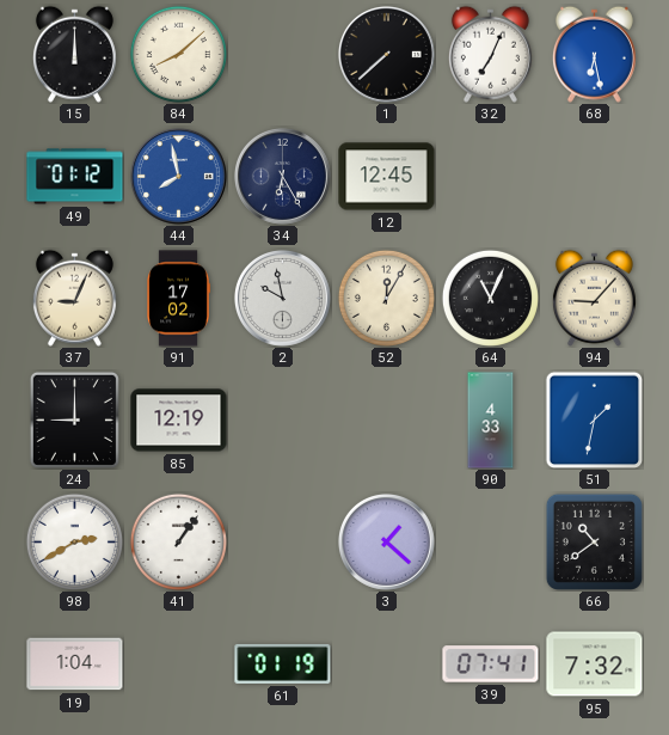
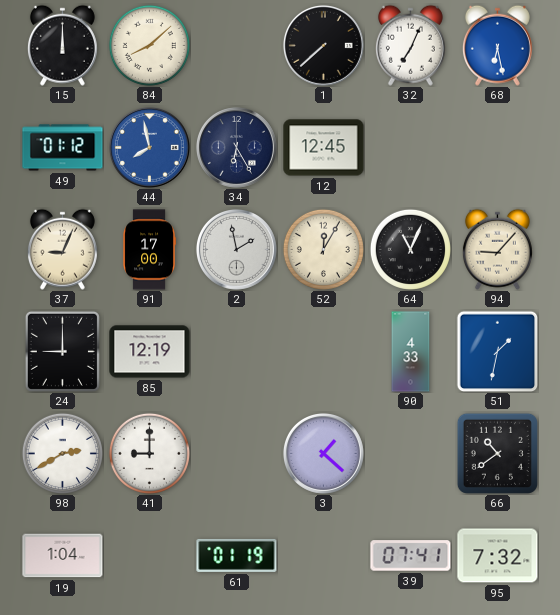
91: 17:02 -> 17:00
2: 9:58 -> 1:58
41: 1:06 -> 9:00
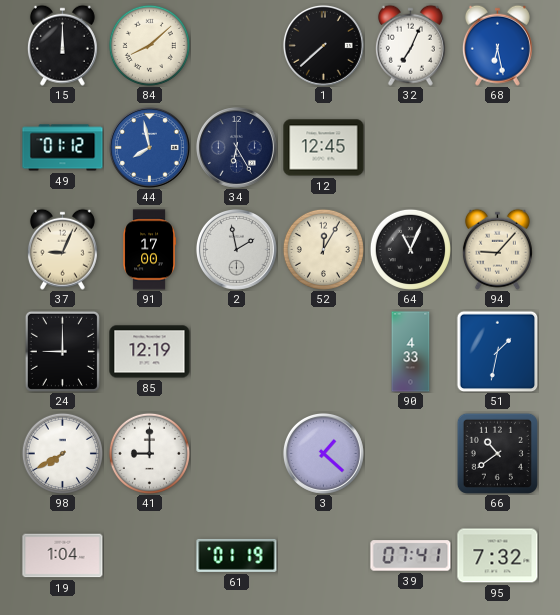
98: 2:40 -> 7:40
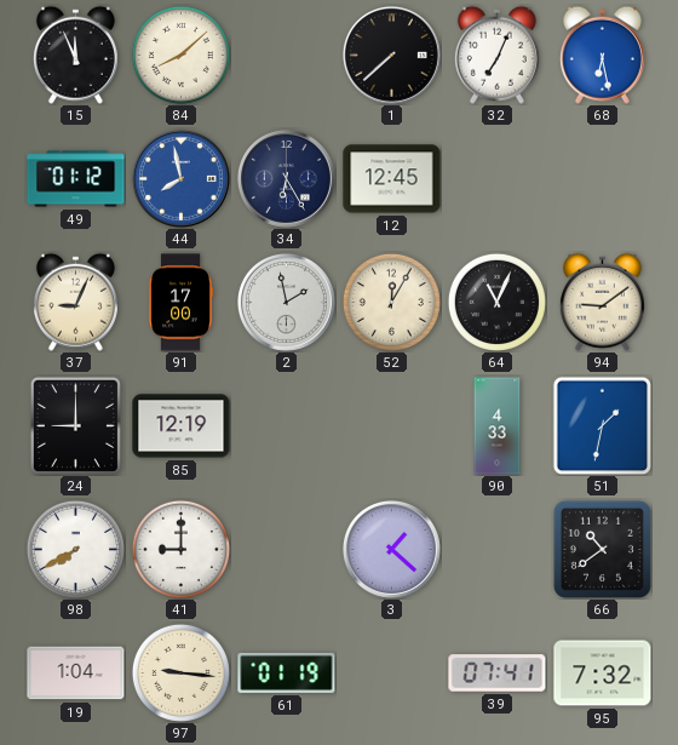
15: 12:00 -> 11:56
94: 9:07 -> 9:09
97: none -> 9:16
